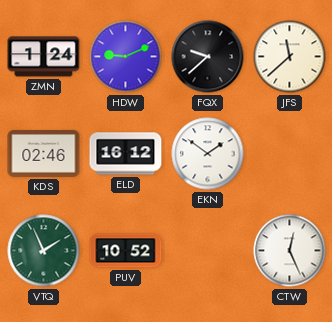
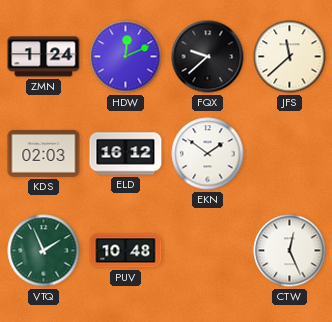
HDW: 9:11 -> 12:11
KDS: 02:46 -> 02:03
PUV: 10:52 -> 10:48
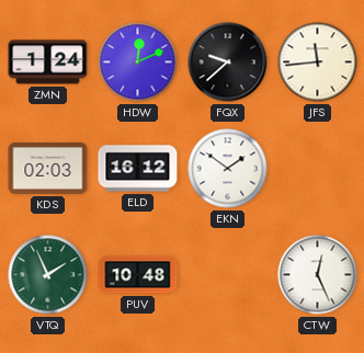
JFS: 11:38 -> 11:44
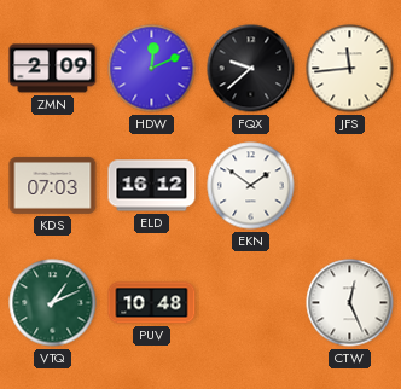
ZMN: 1:24 -> 2:09
KDS: 02:03 -> 07:03
VTQ: 1:56 -> 1:11
